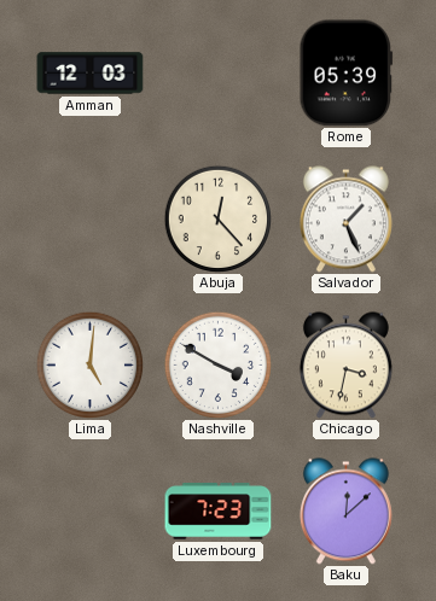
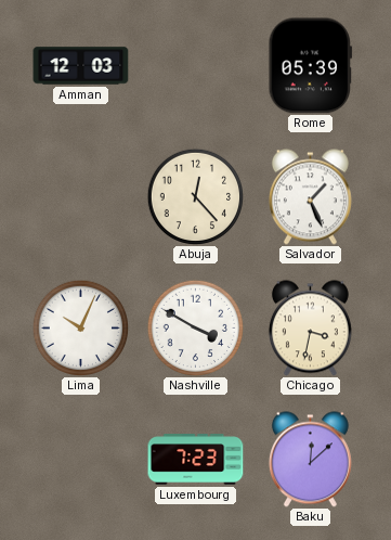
Lima: 5:01 -> 10:04
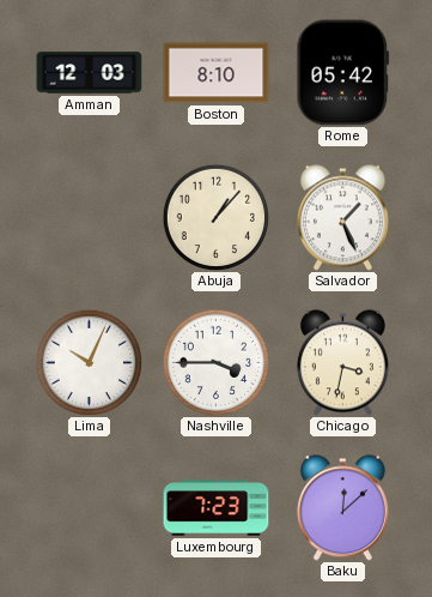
Boston: none -> 8:10
Rome: 05:39 -> 05:42
Abuja: 12:23 -> 1:07
Nashville: 3:50 -> 3:45
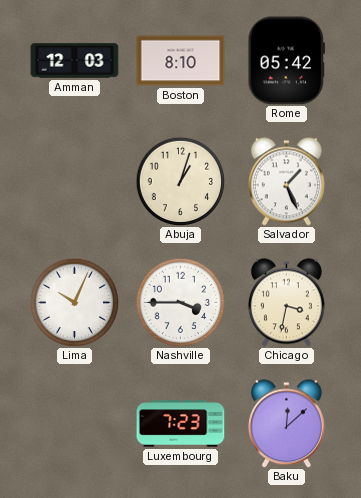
Abuja: 1:07 -> 1:03
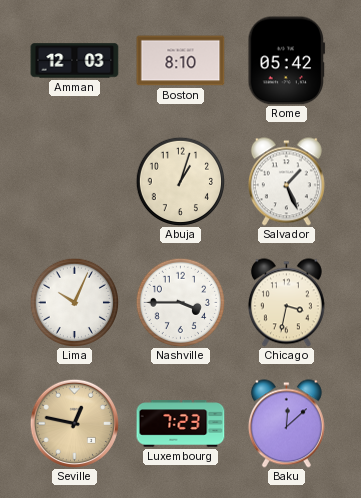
Seville: none -> 12:47
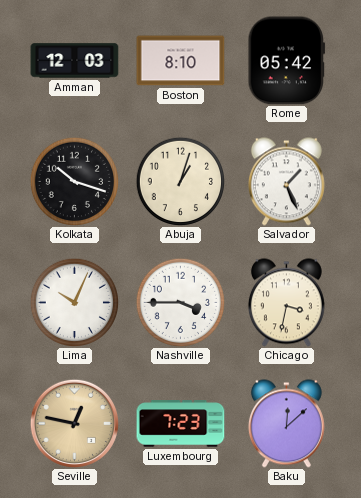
Kolkata: none -> 10:18
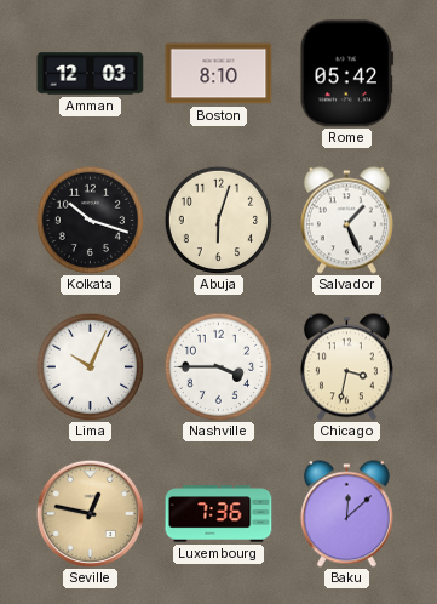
Abuja: 1:03 -> 6:03
Luxembourg: 7:23 -> 7:36
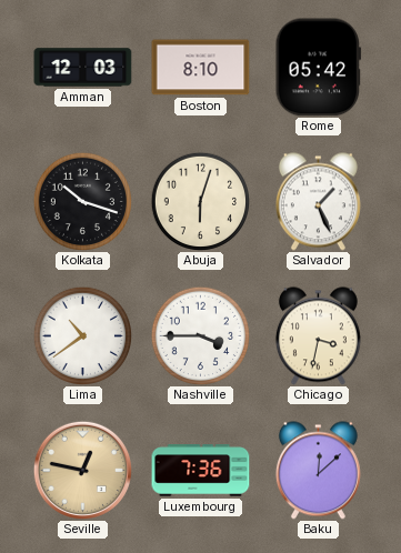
Lima: 10:04 -> 10:39
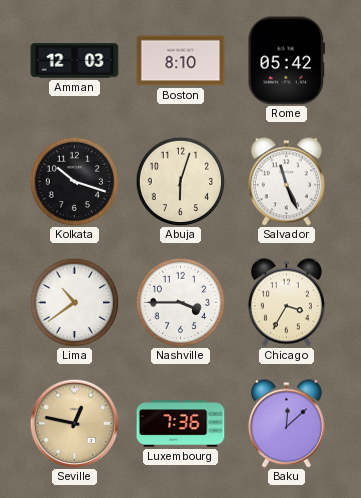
Salvador: 1:26 -> 11:26
Chicago: 3:32 -> 3:35
